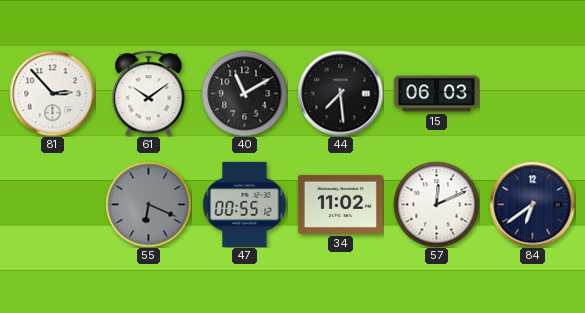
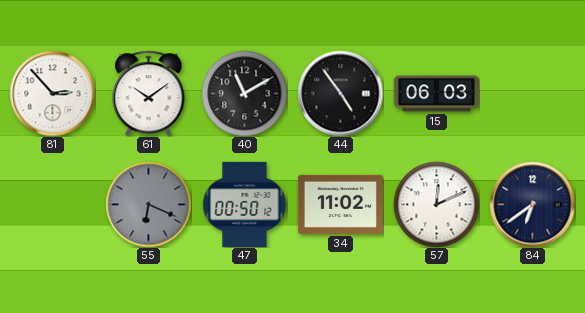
44: 7:29 -> 4:54
47: 00:55 -> 00:50
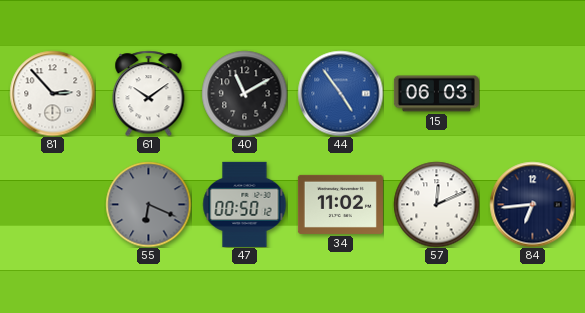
44 dial: black -> blue
84: 6:39 -> 6:44
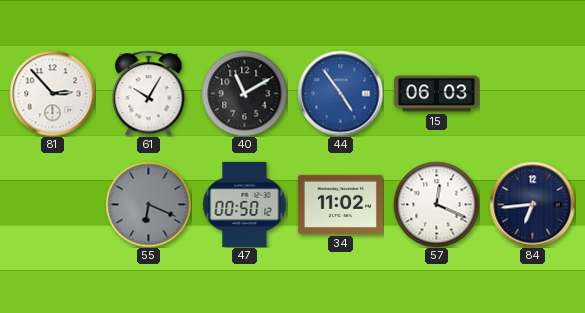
61: 10:09 -> 10:05
57: 12:11 -> 12:19
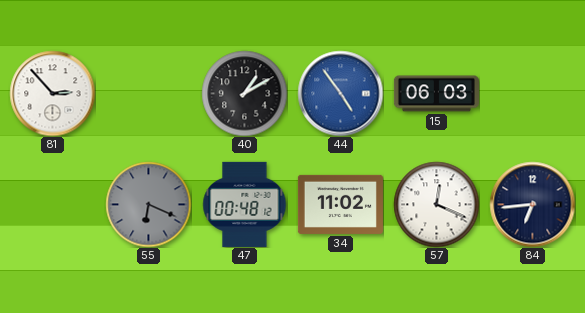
61: 10:05 -> none
40: 11:10 -> 1:10
47: 00:50 -> 00:48
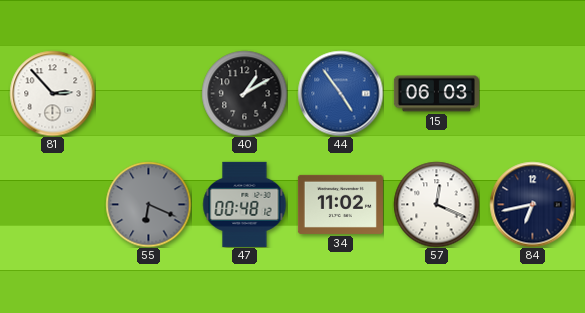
84: 6:44 -> 6:43
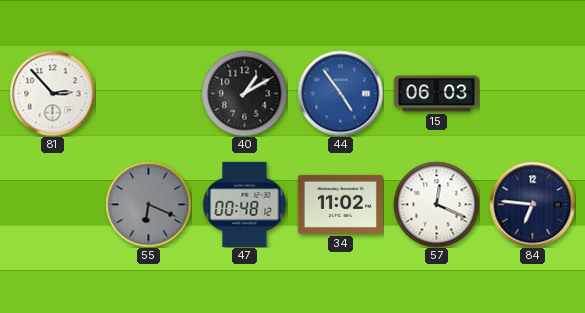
84: 6:43 -> 6:46
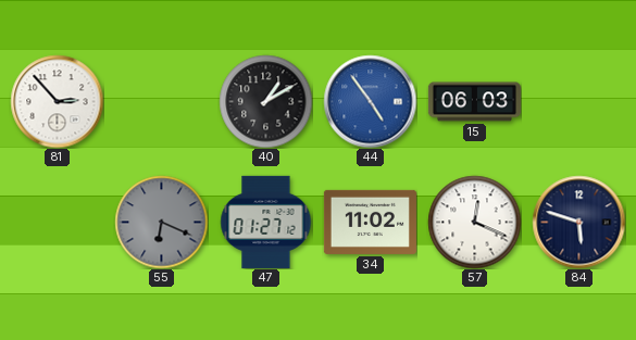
47: 00:48 -> 01:27
84: 6:46 -> 5:48
